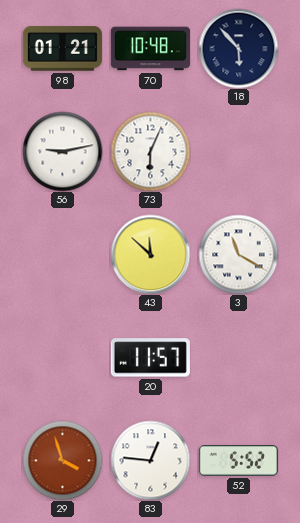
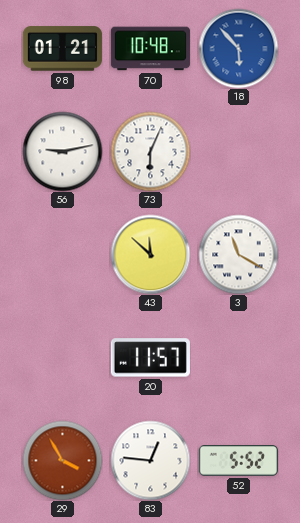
18 dial: navy -> blue
29: 3:57 -> 3:55
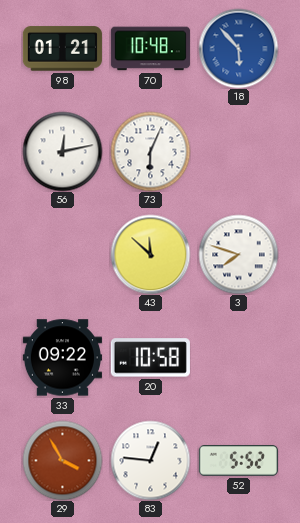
56: 9:13 -> 12:13
3: 11:20 -> 7:48
33: none -> 09:22
20: 11:57 -> 10:58
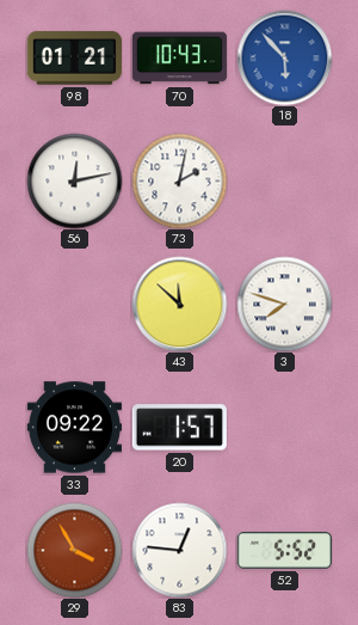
70: 10:48 -> 10:43
73: 6:04 -> 2:02
20: 10:58 -> 1:57
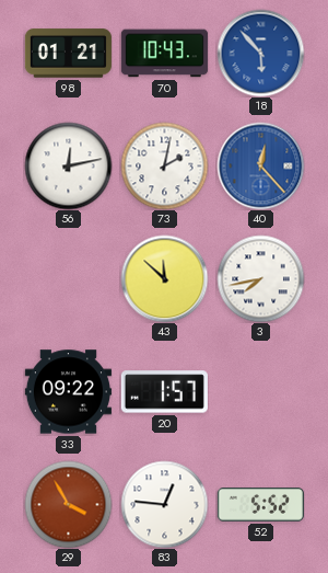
40: none -> 12:23
3: 7:48 -> 7:43
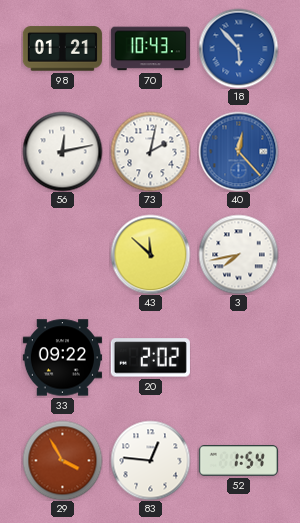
20: 1:57 -> 2:02
52: 5:52 -> 1:54
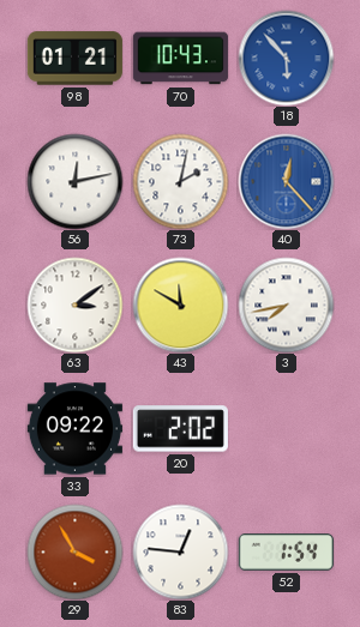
63: none -> 3:09
43: 11:52 -> 11:50
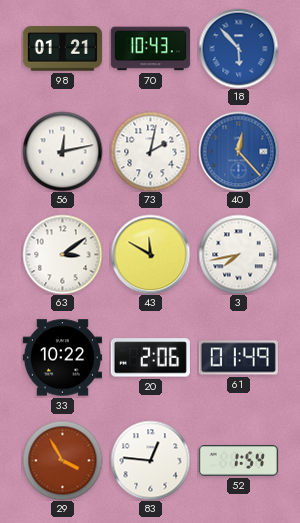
33: 09:22 -> 10:22
20: 2:02 -> 2:06
61: none -> 01:49
